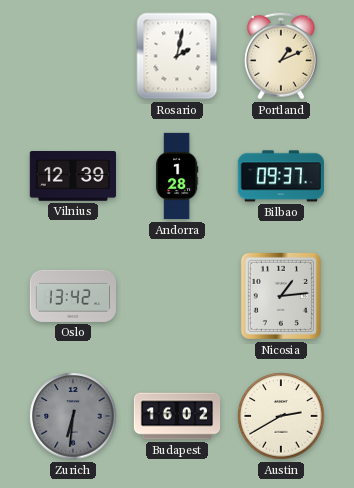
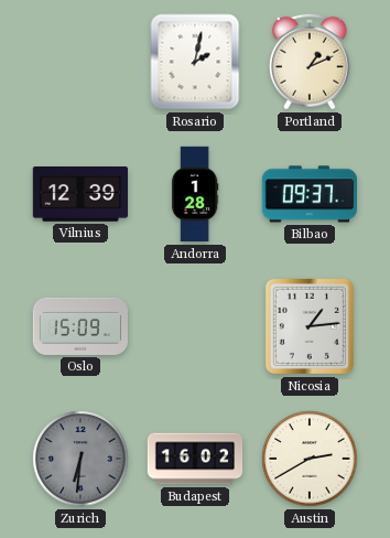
Oslo: 13:42 -> 15:09
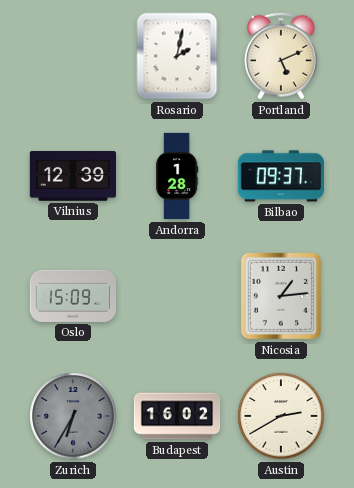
Portland: 1:11 -> 5:11
Zurich: 6:31 -> 6:35
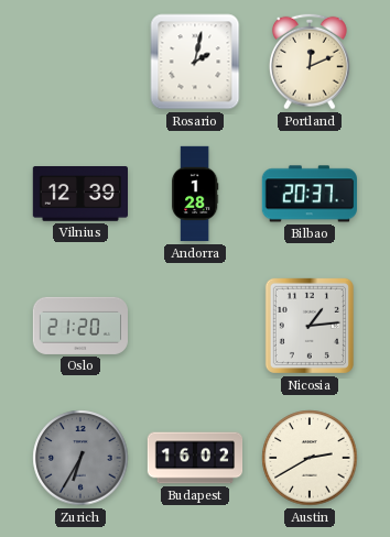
Portland: 5:11 -> 12:11
Bilbao: 09:37 -> 20:37
Oslo: 15:09 -> 21:20
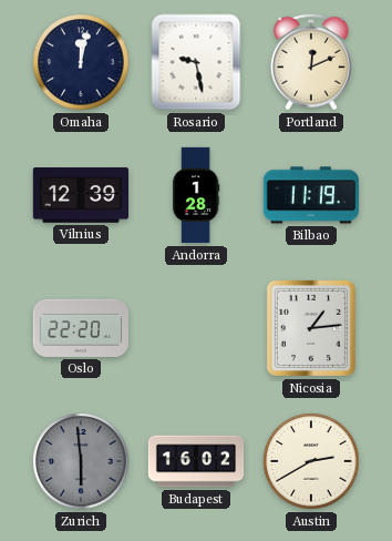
Omaha: none -> 12:02
Rosario: 2:02 -> 9:28
Bilbao: 20:37 -> 11:19
Oslo: 21:20 -> 22:20
Zurich: 6:35 -> 5:59
